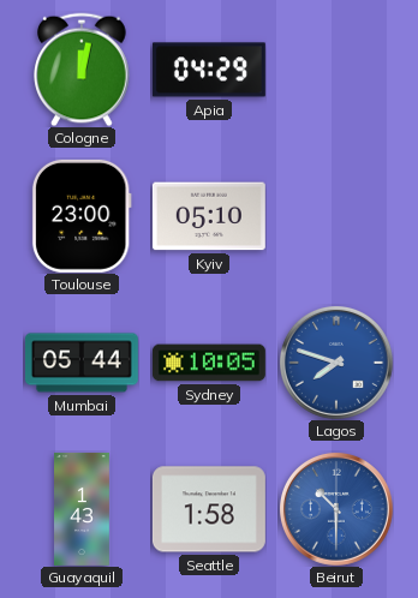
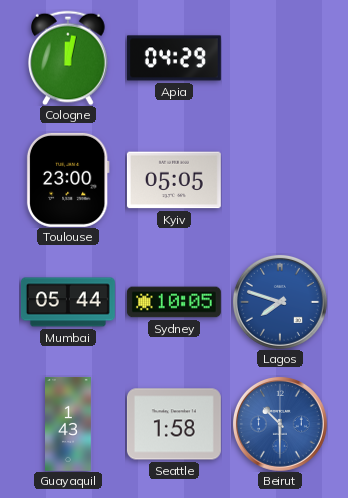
Kyiv: 05:10 -> 05:05
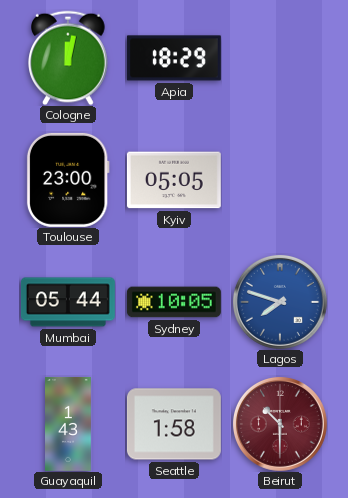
Apia: 04:29 -> 18:29
Beirut dial: blue -> burgundy
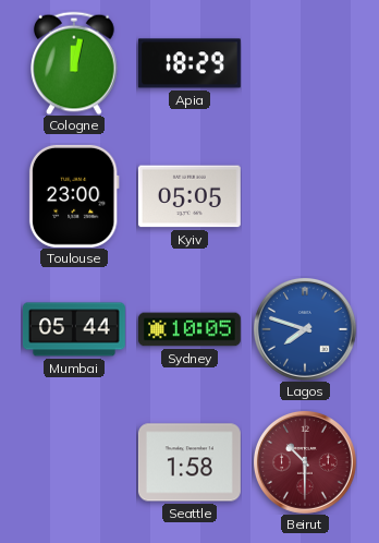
Guayaquil: 1:43 -> none
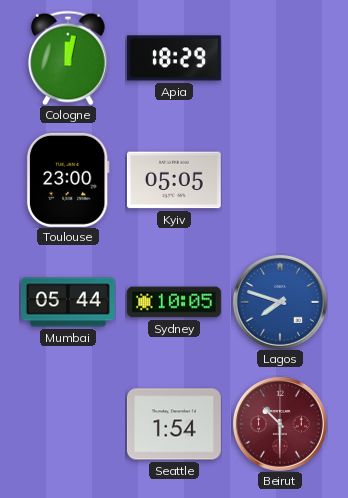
Seattle: 1:58 -> 1:54
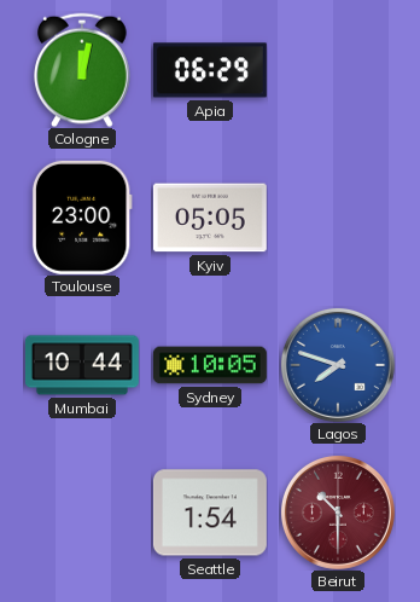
Apia: 18:29 -> 06:29
Mumbai: 05:44 -> 10:44
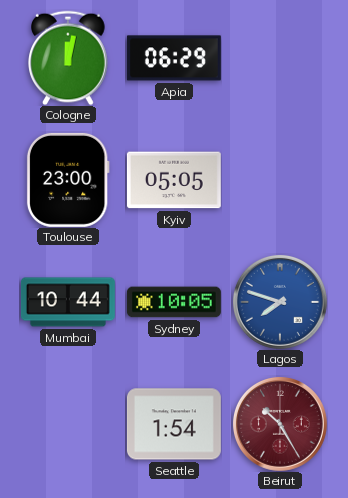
Beirut: 10:30 -> 10:25
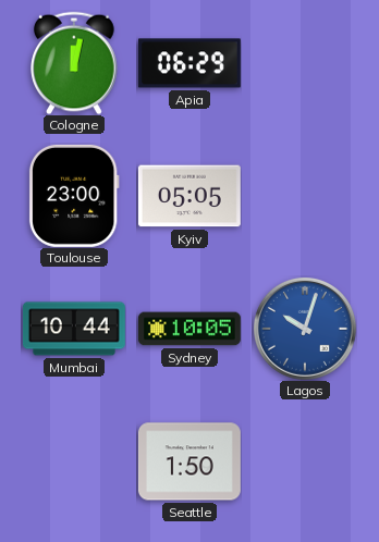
Lagos: 7:48 -> 10:03
Seattle: 1:54 -> 1:50
Beirut: 10:25 -> none
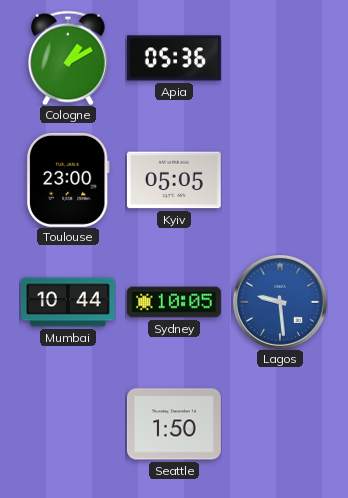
Cologne: 12:02 -> 1:10
Apia: 06:29 -> 05:36
Lagos: 10:03 -> 9:29
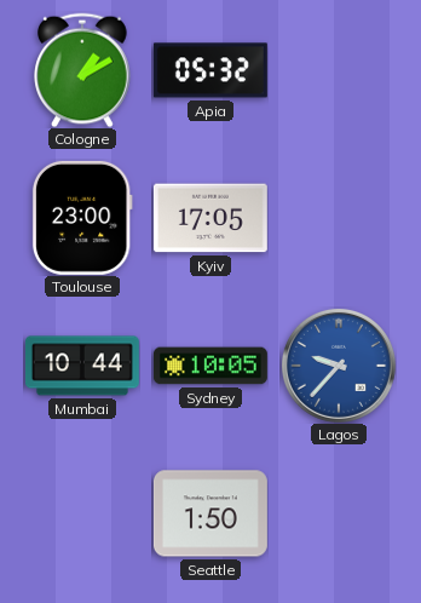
Apia: 05:36 -> 05:32
Kyiv: 05:05 -> 17:05
Lagos: 9:29 -> 9:37
